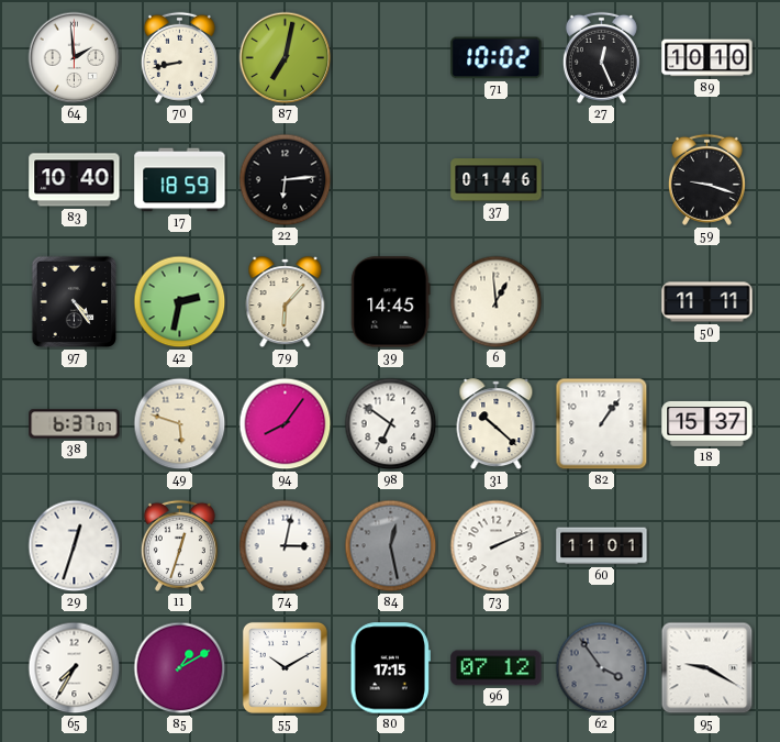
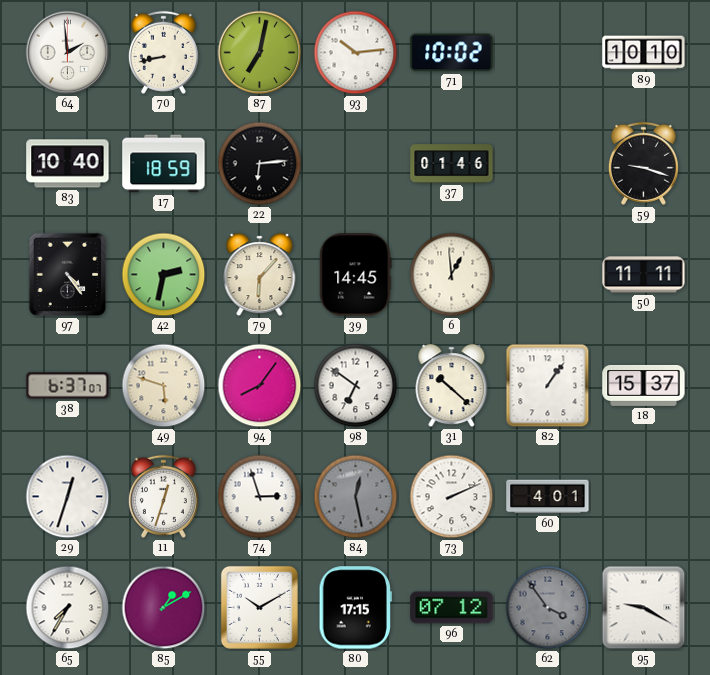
93: none -> 10:14
27: 12:26 -> none
74: 3:02 -> 2:57
60: 11:01 -> 4:01
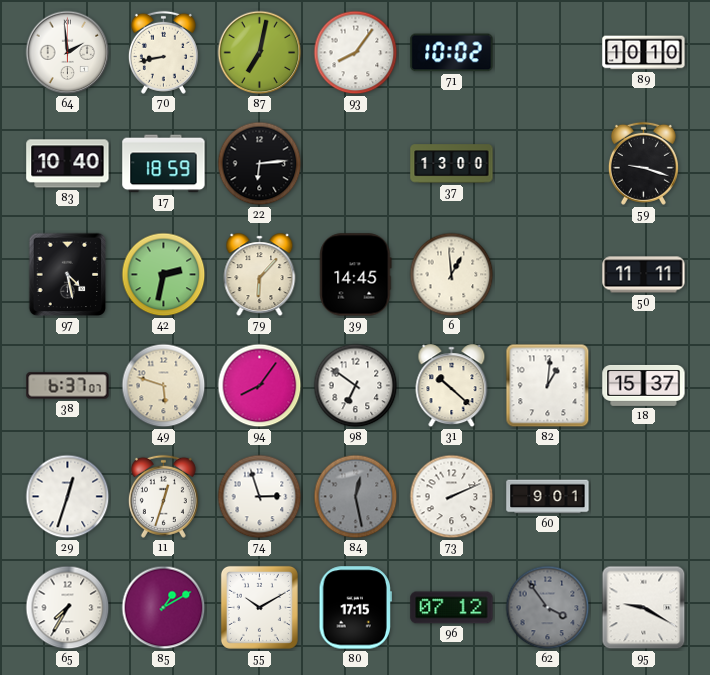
93: 10:14 -> 8:06
37: 01:46 -> 13:00
97: 4:24 -> 4:28
82: 1:06 -> 1:01
60: 4:01 -> 9:01
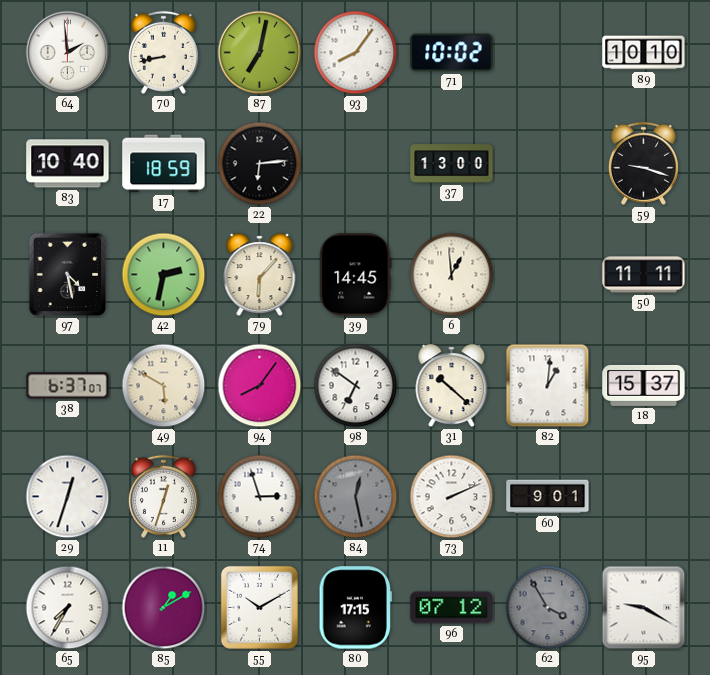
49: 5:48 -> 5:50
62: 3:54 -> 3:55
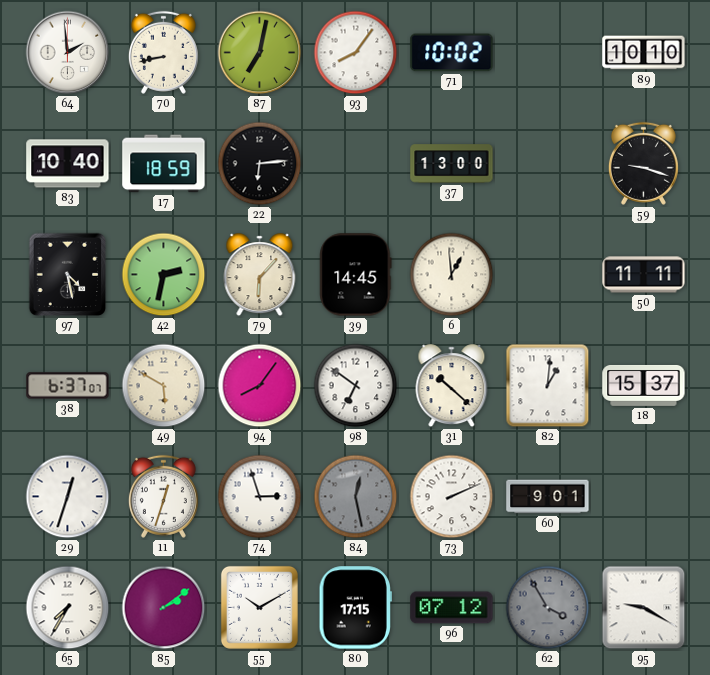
85: 1:10 -> 2:09
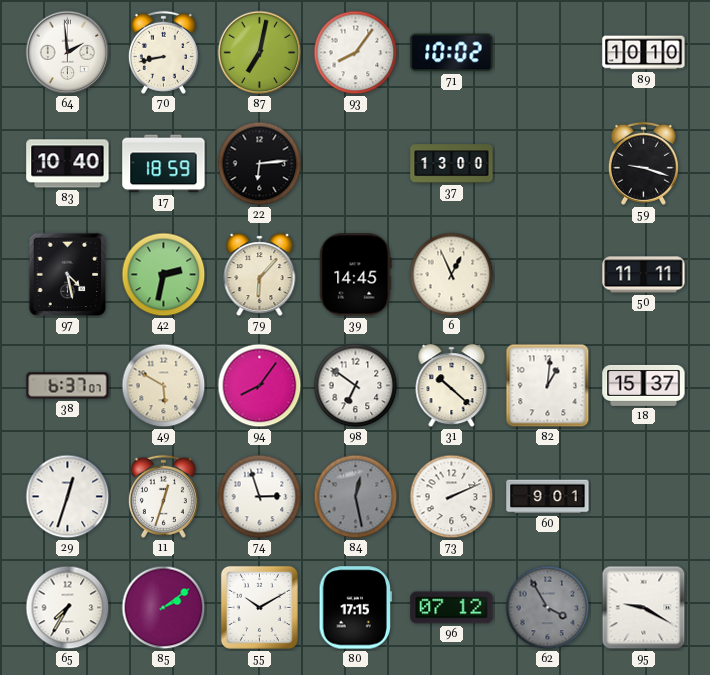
6: 12:59 -> 12:56
